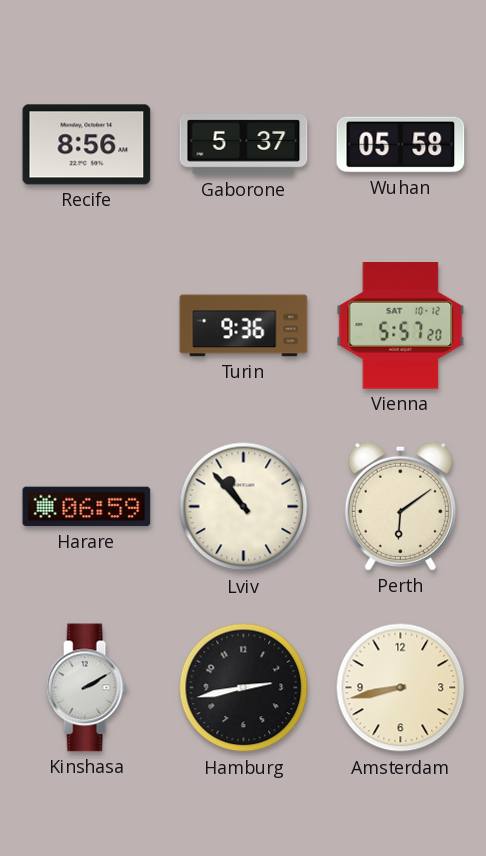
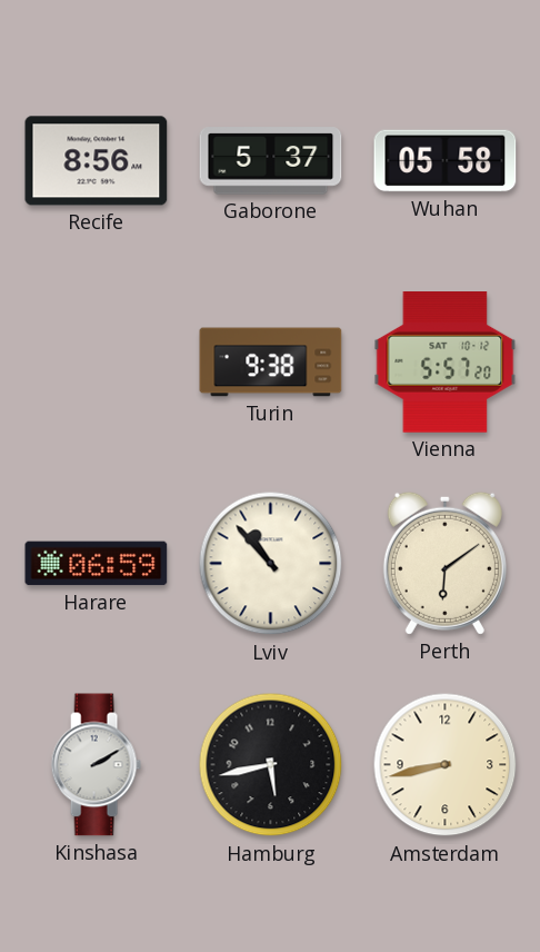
Turin: 9:36 -> 9:38
Hamburg: 2:43 -> 5:43
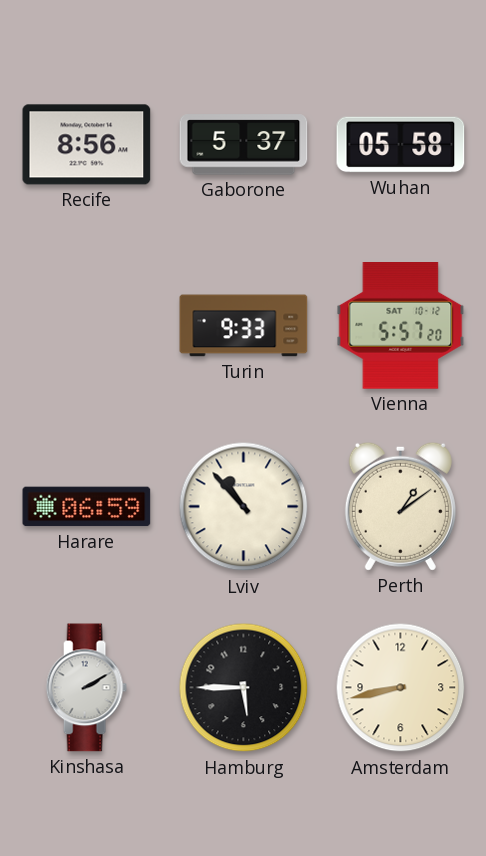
Turin: 9:38 -> 9:33
Perth: 6:09 -> 1:09
Hamburg: 5:43 -> 5:45
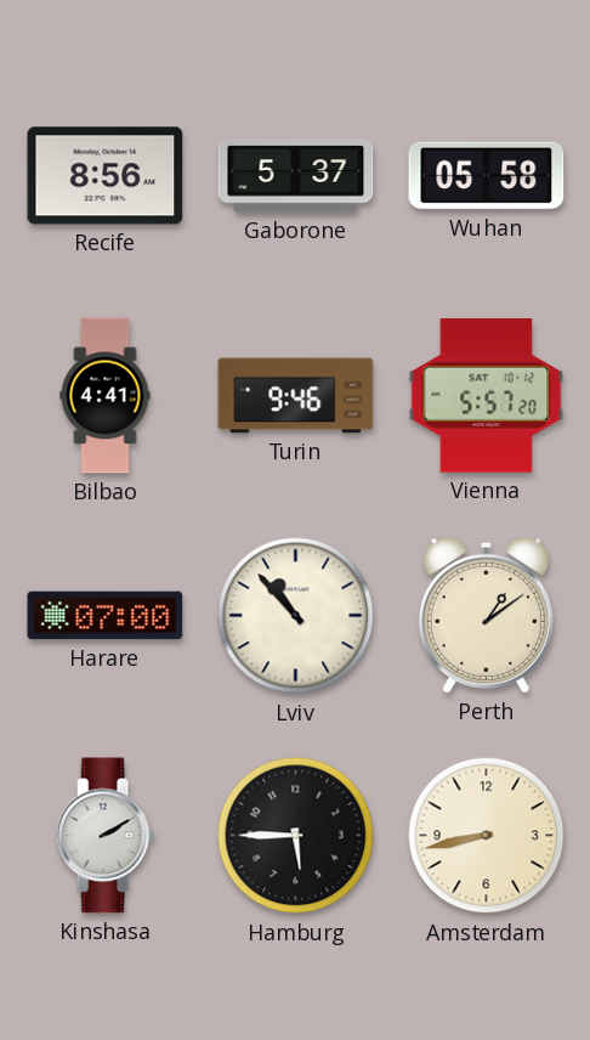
Bilbao: none -> 4:41
Turin: 9:33 -> 9:46
Harare: 06:59 -> 07:00
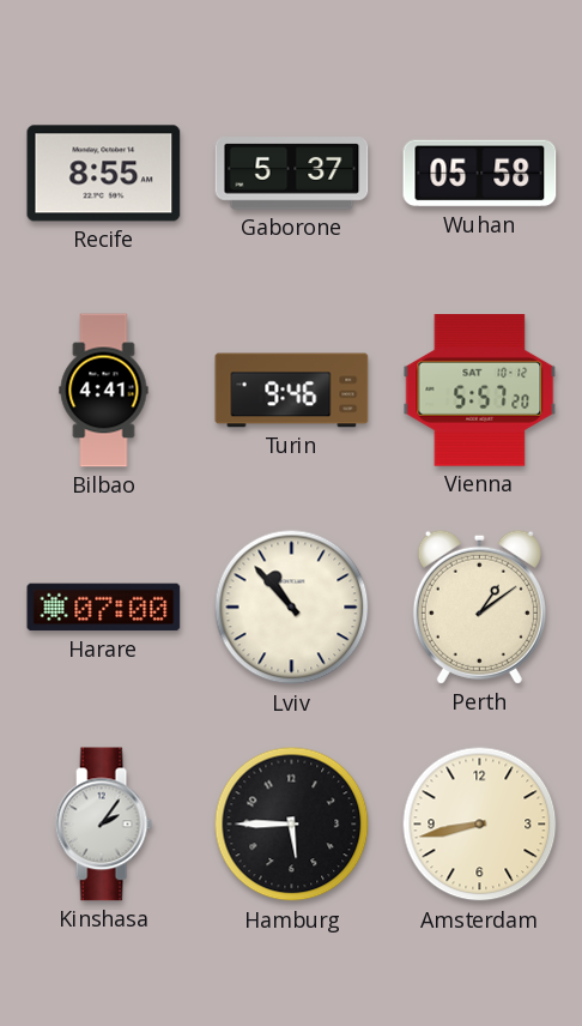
Recife: 8:56 -> 8:55
Kinshasa: 2:10 -> 2:06
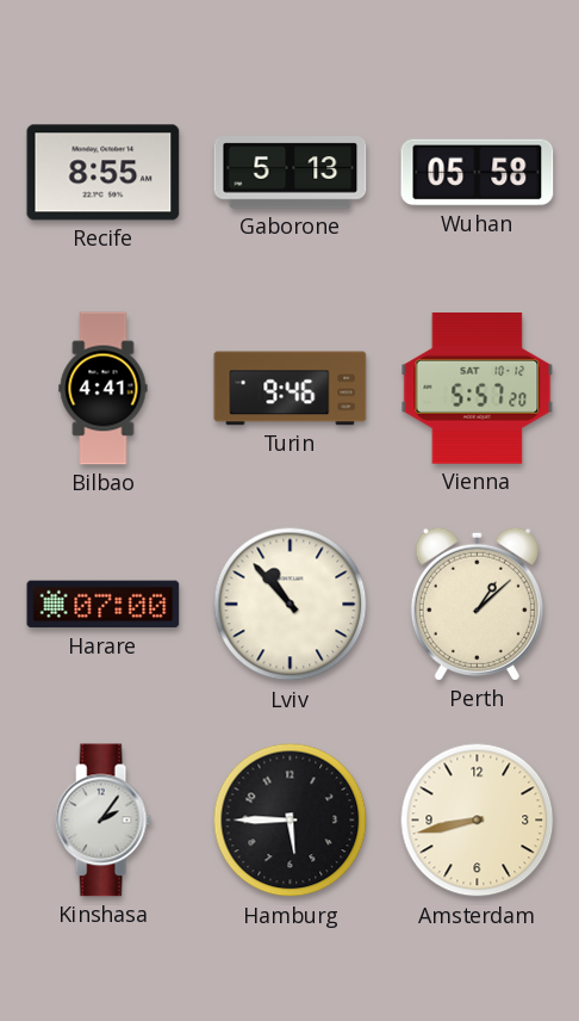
Gaborone: 5:37 -> 5:13
Perth: 1:09 -> 1:08
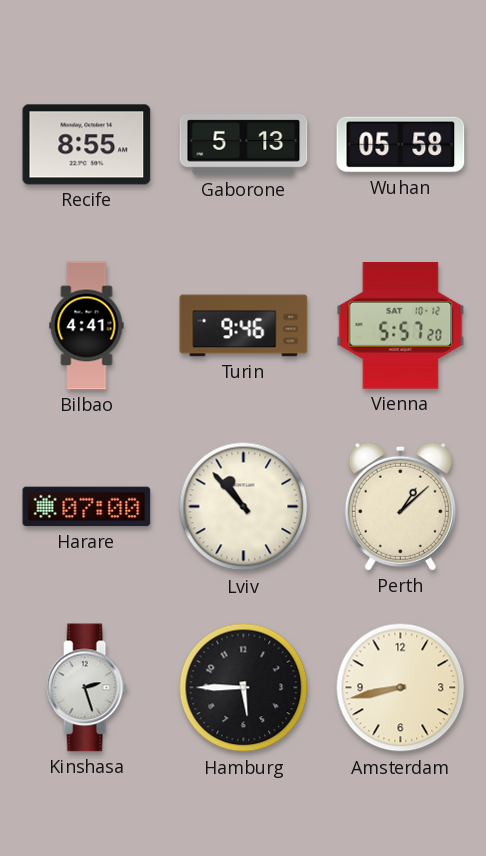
Kinshasa: 2:06 -> 2:27
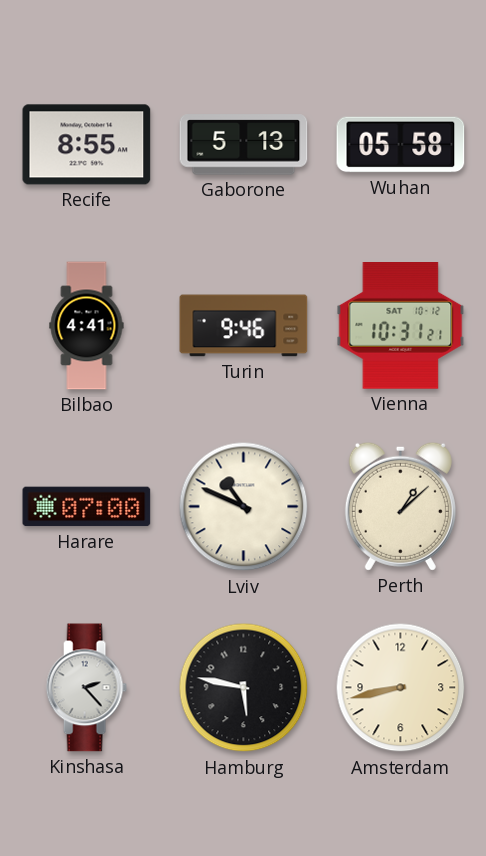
Vienna: 5:57 -> 10:31
Lviv: 10:53 -> 10:49
Kinshasa: 2:27 -> 2:23
Hamburg: 5:45 -> 5:47
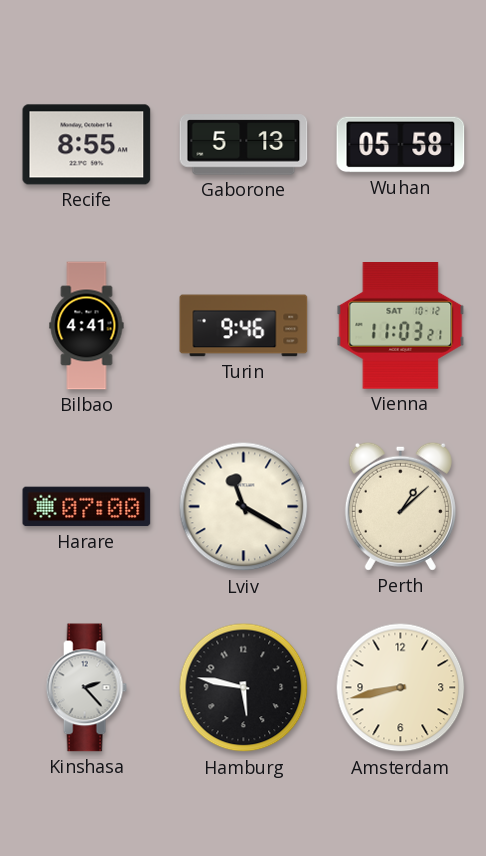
Vienna: 10:31 -> 11:03
Lviv: 10:49 -> 11:20
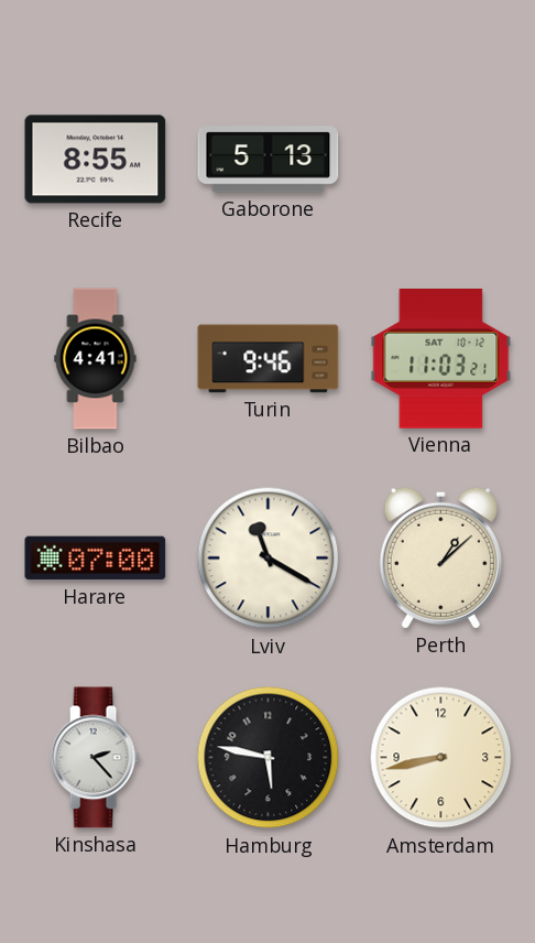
Wuhan: 05:58 -> none
